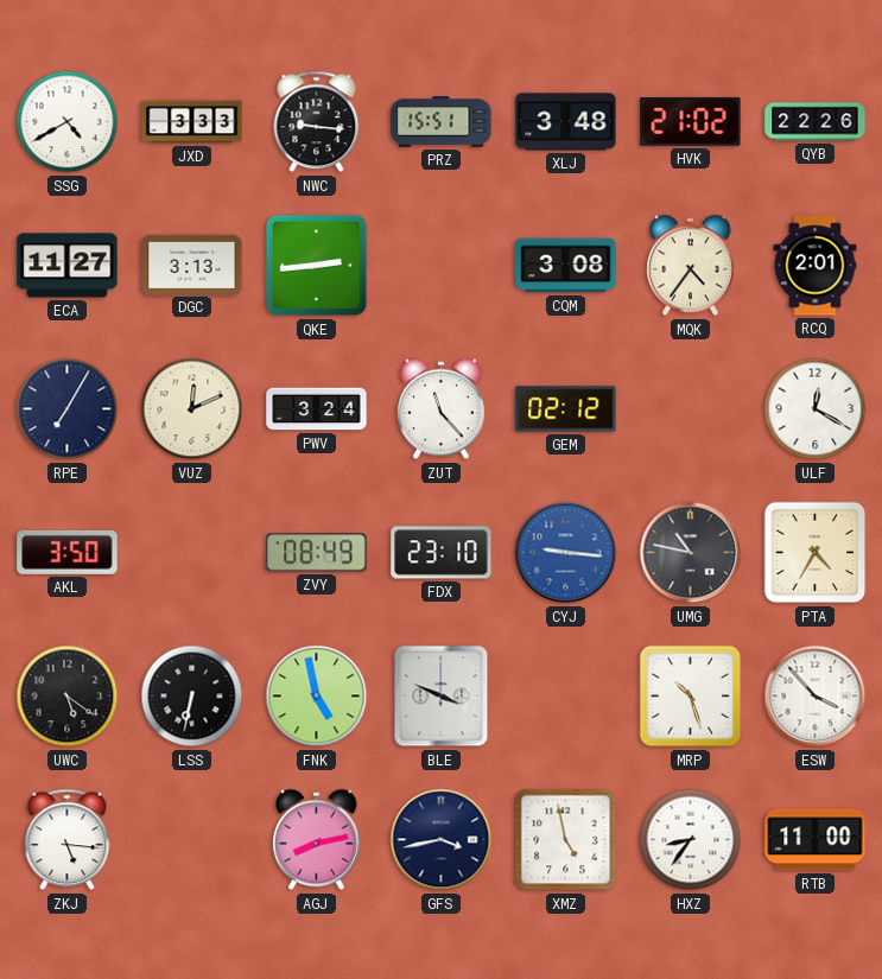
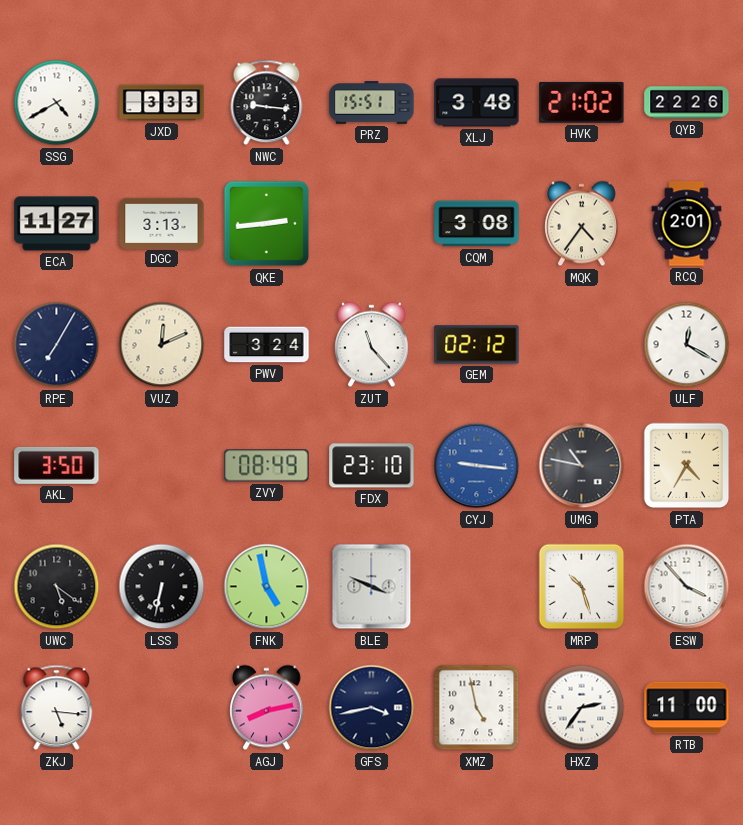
HXZ: 8:36 -> 2:36
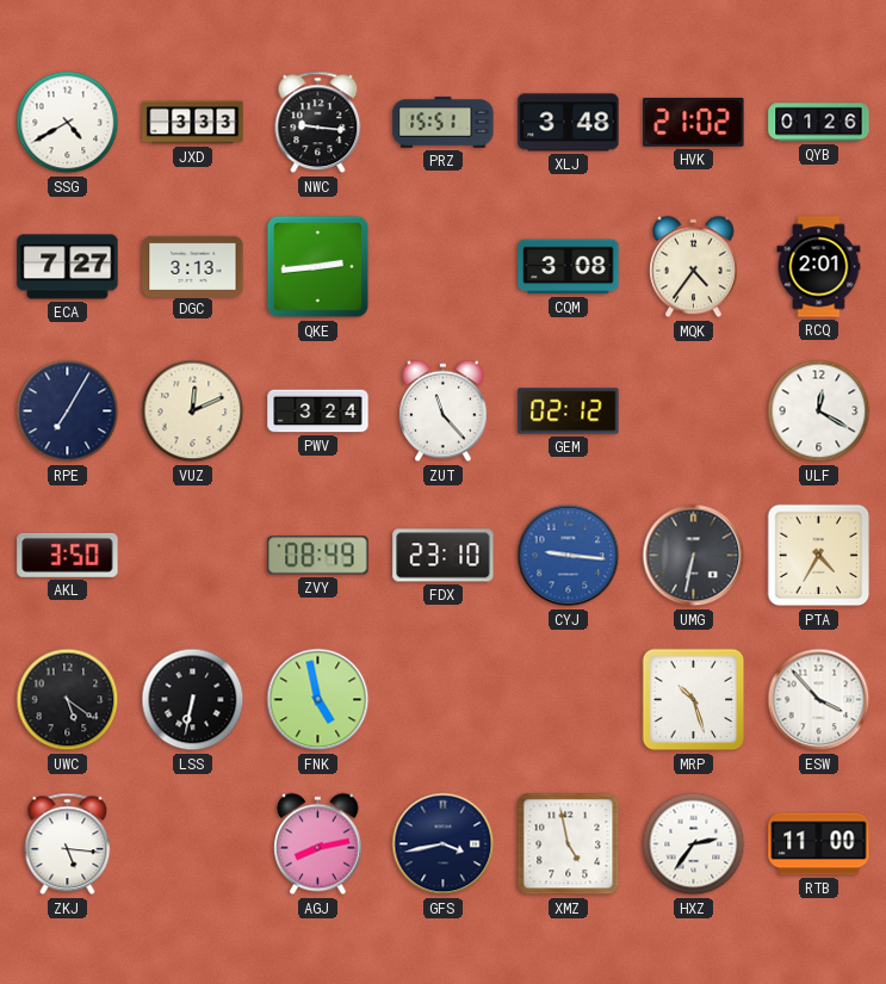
QYB: 22:26 -> 01:26
ECA: 11:27 -> 7:27
UMG: 10:47 -> 6:32
BLE: 3:49 -> none
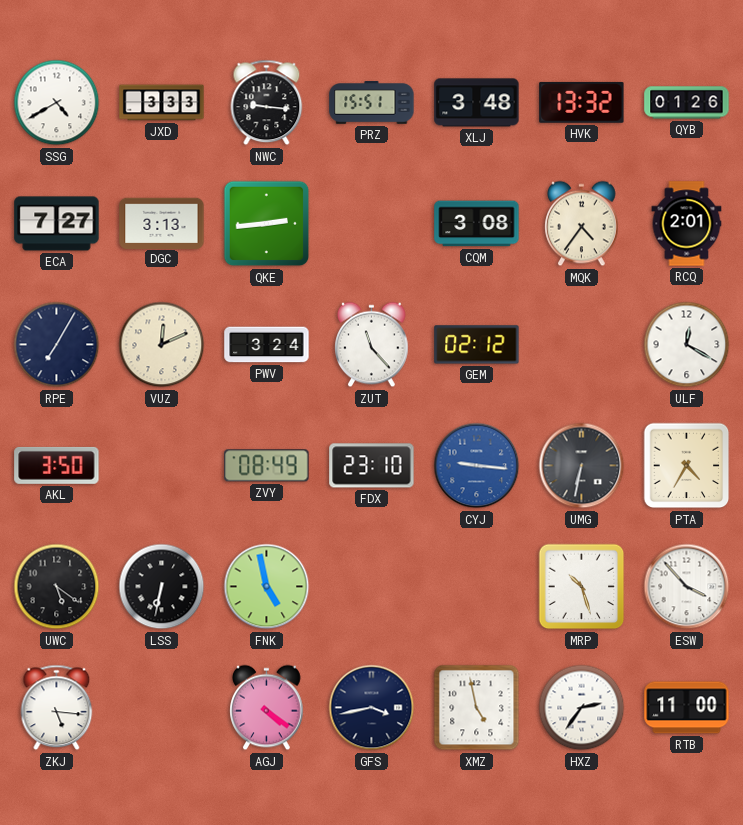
HVK: 21:02 -> 13:32
AGJ: 8:13 -> 4:21
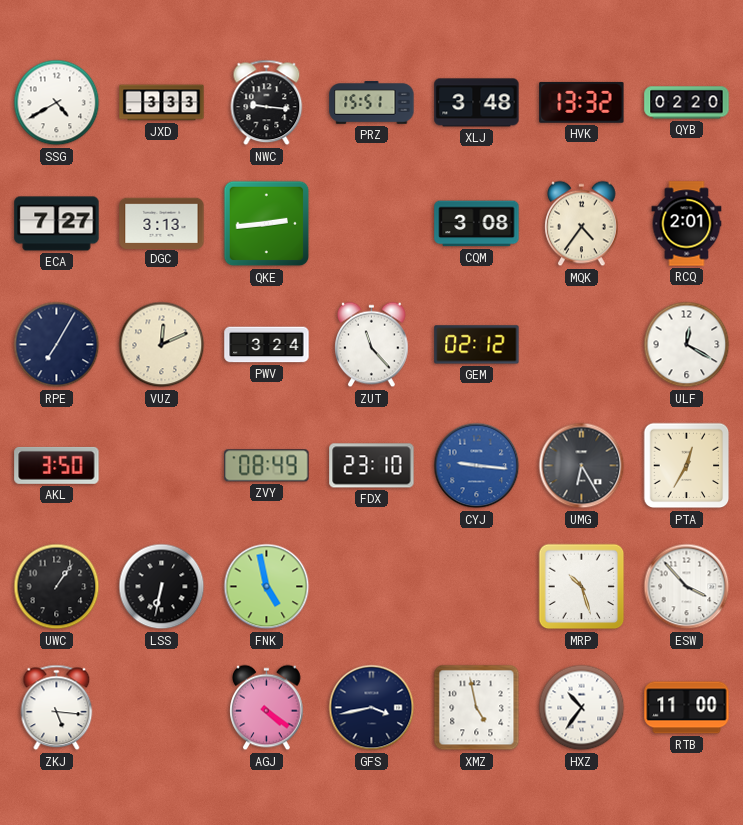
QYB: 01:26 -> 02:20
UMG: 6:32 -> 6:25
PTA: 4:35 -> 12:35
UWC: 5:21 -> 1:06
HXZ: 2:36 -> 10:36
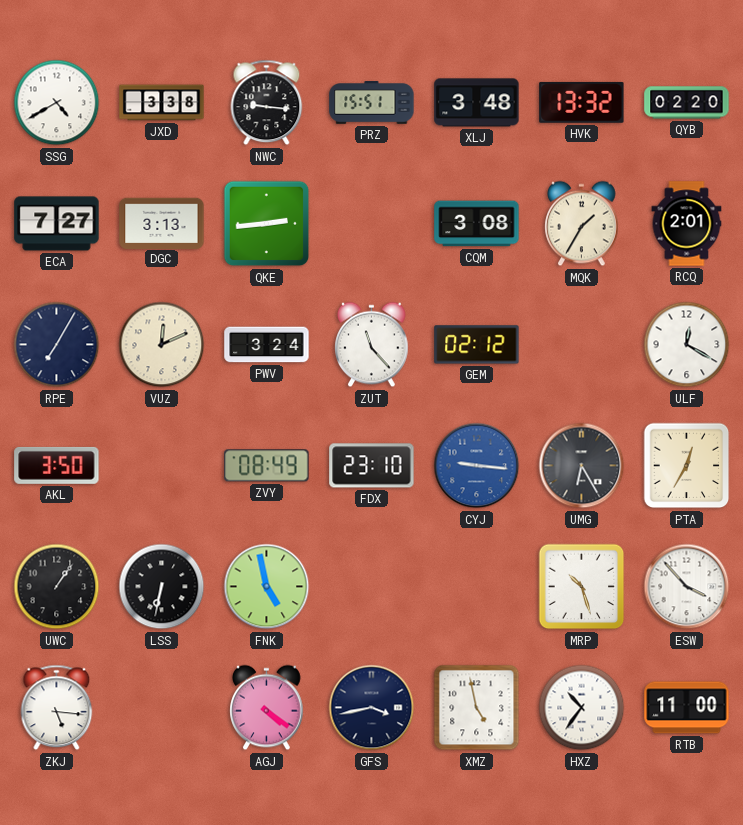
JXD: 3:33 -> 3:38
MQK: 4:36 -> 1:35
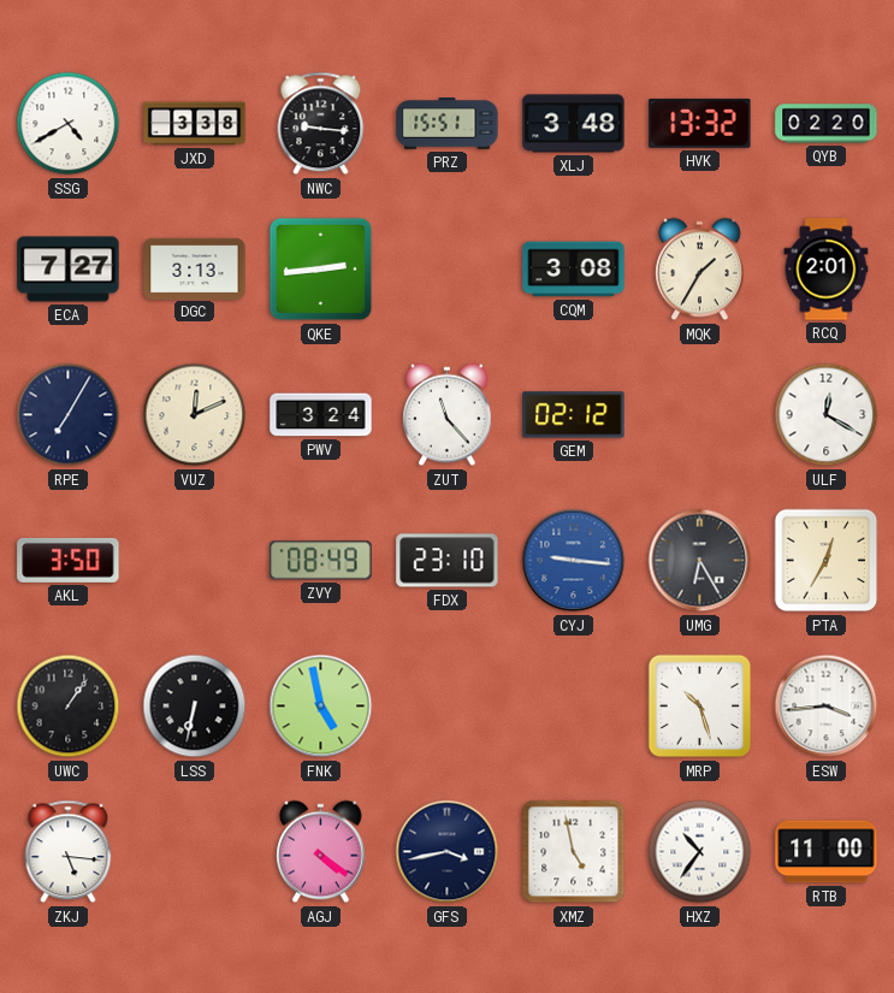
ESW: 3:53 -> 3:44
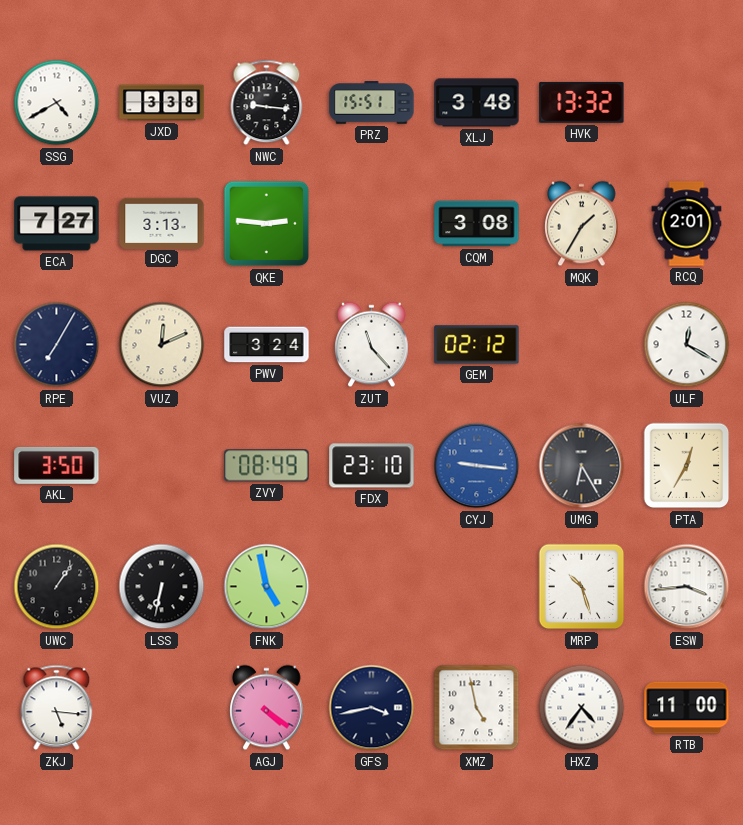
QYB: 02:20 -> none
QKE: 2:44 -> 2:46
HXZ: 10:36 -> 4:36
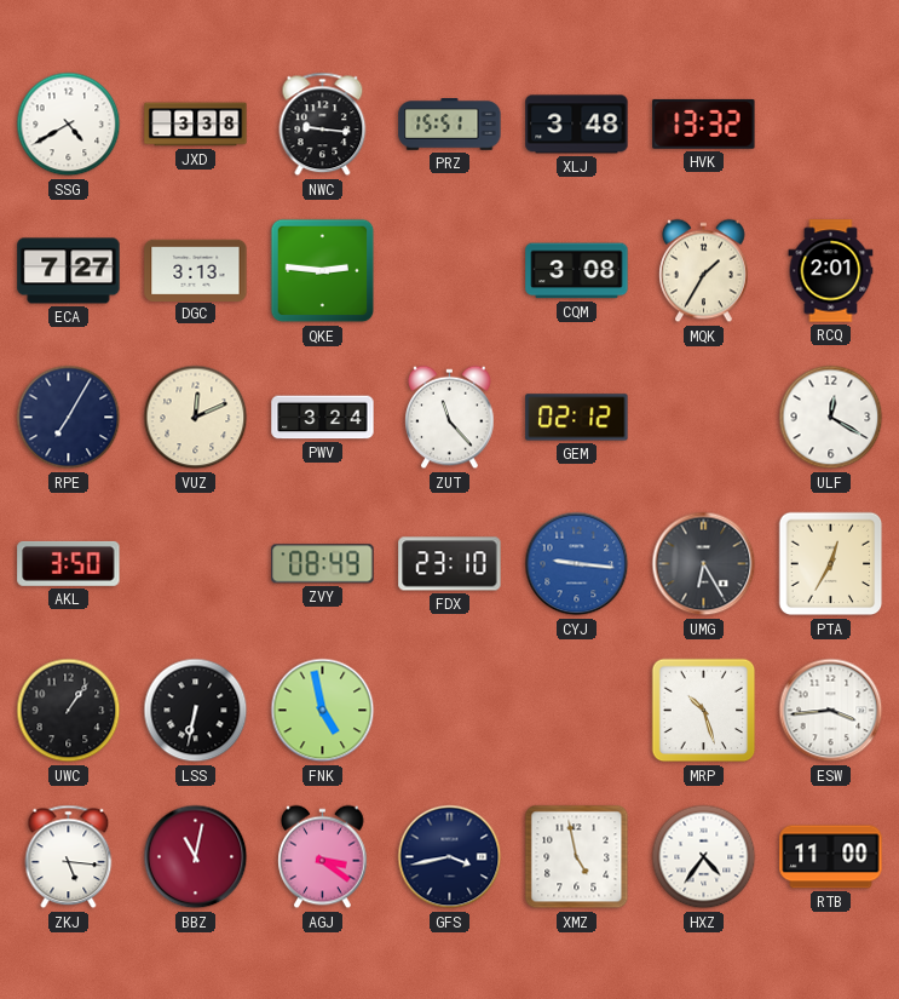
BBZ: none -> 11:02
AGJ: 4:21 -> 3:21
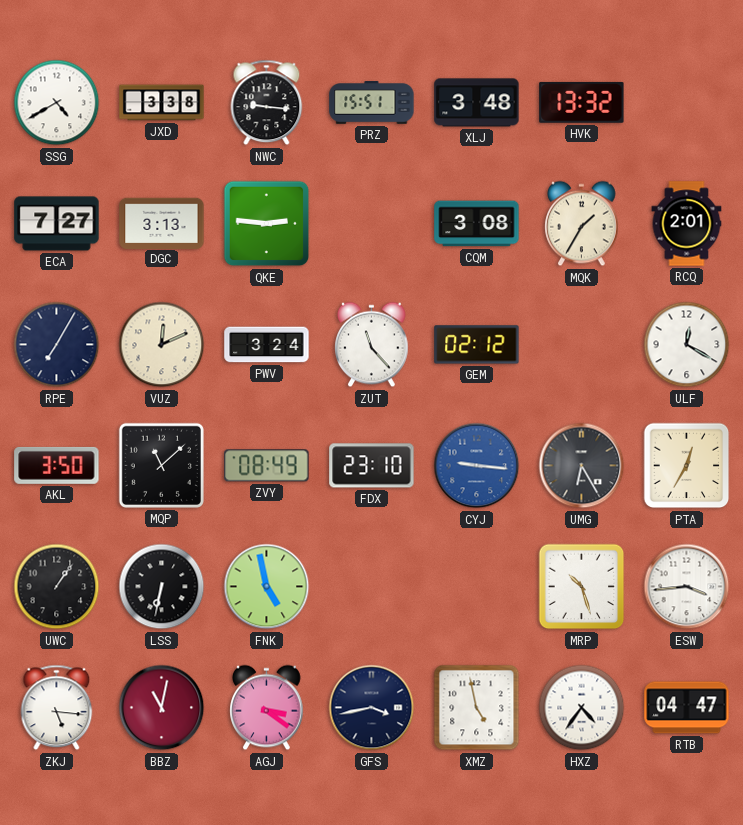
MQP: none -> 11:08
RTB: 11:00 -> 04:47
